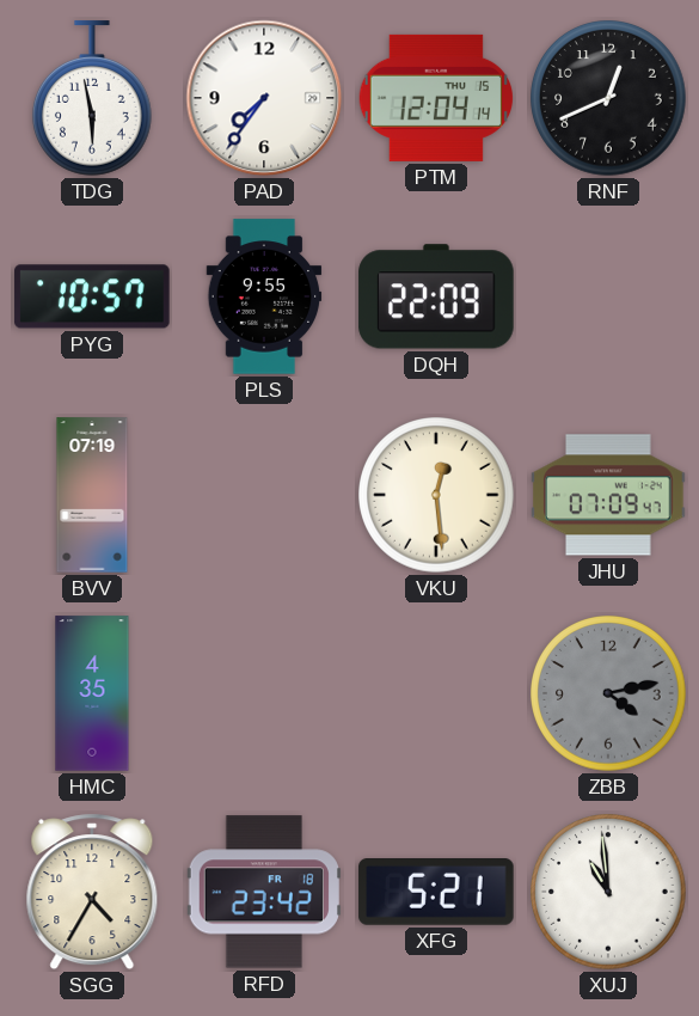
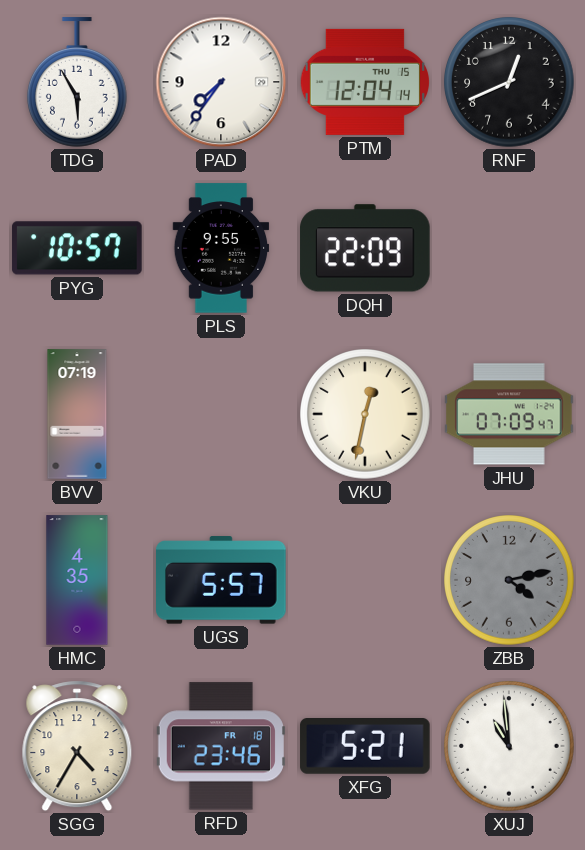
TDG: 5:58 -> 5:55
VKU: 12:29 -> 12:32
UGS: none -> 5:57
RFD: 23:42 -> 23:46
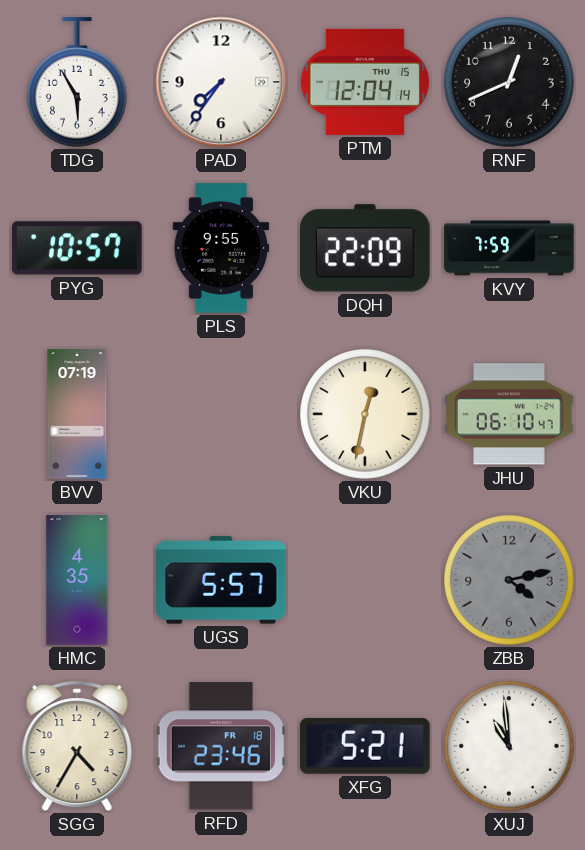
KVY: none -> 7:59
JHU: 07:09 -> 06:10
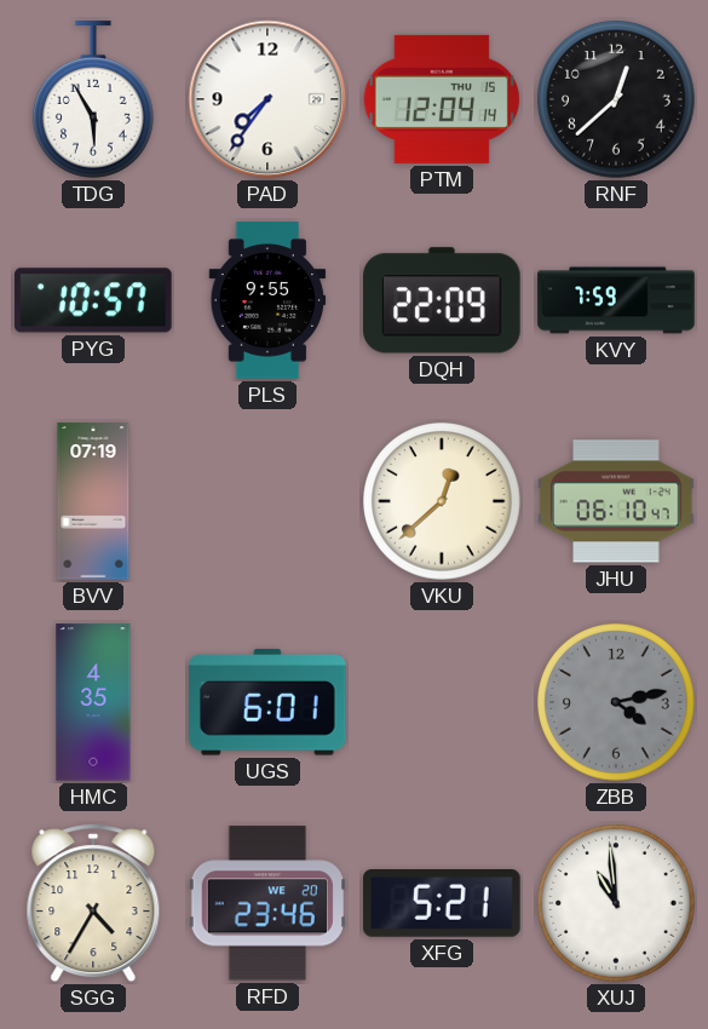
RNF: 12:41 -> 12:38
VKU: 12:32 -> 12:38
UGS: 5:57 -> 6:01
RFD date: FR 18 -> WE 20
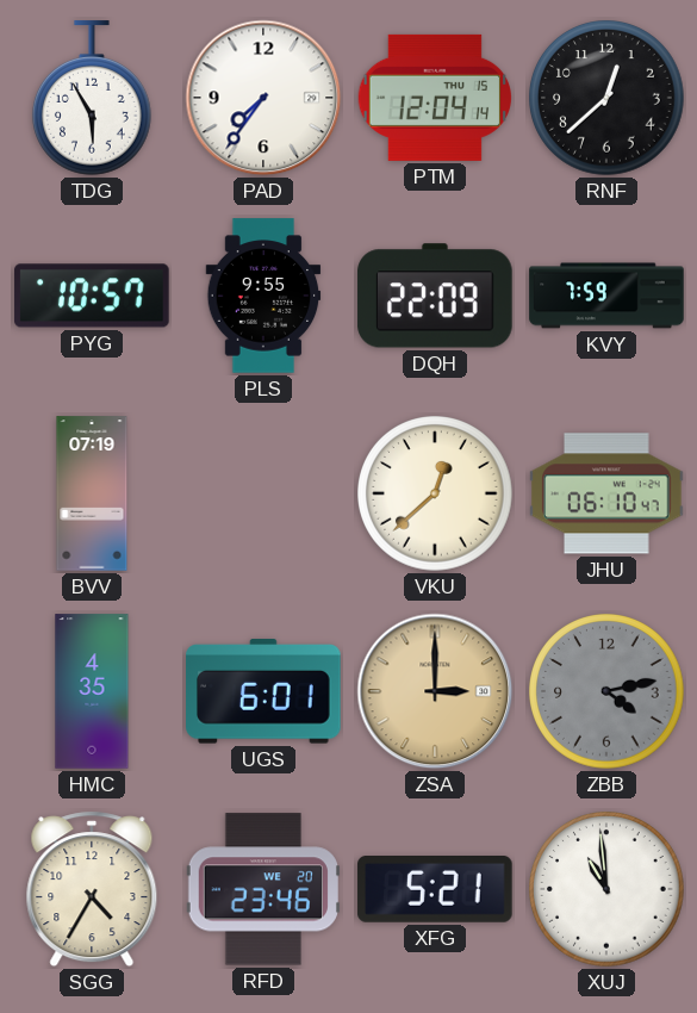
ZSA: none -> 3:00
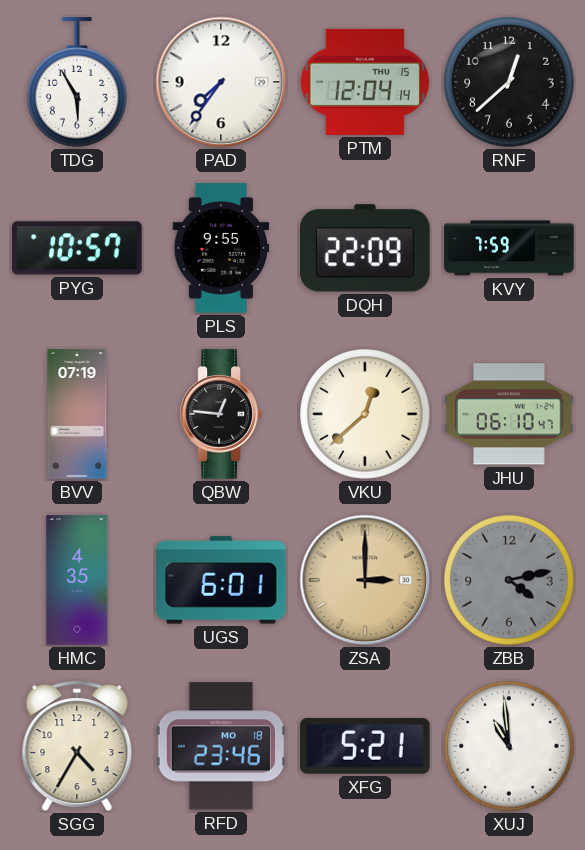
QBW: none -> 12:46
RFD date: WE 20 -> MO 18
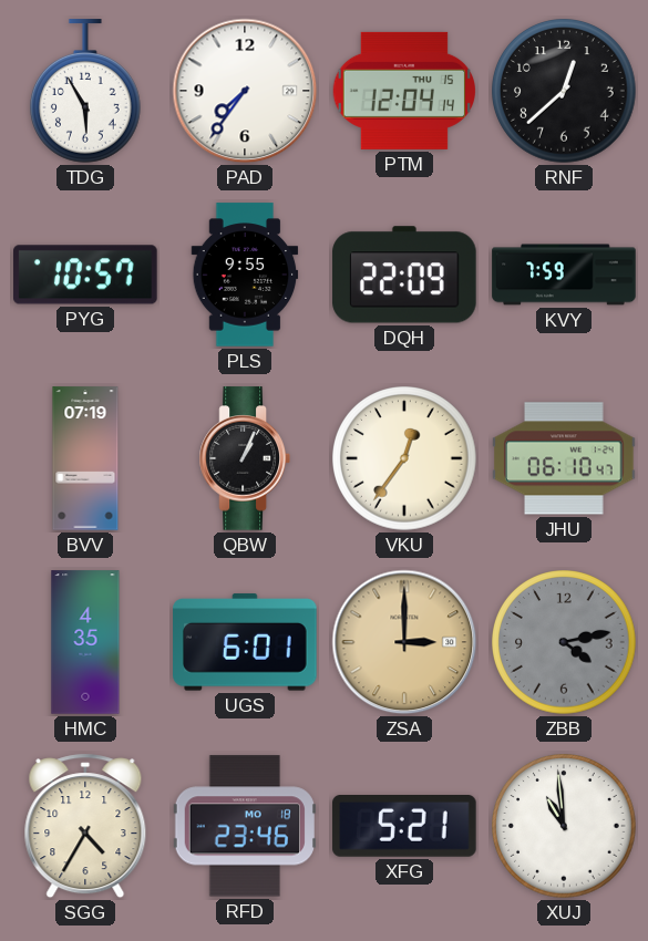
QBW: 12:46 -> 1:04
VKU: 12:38 -> 12:36
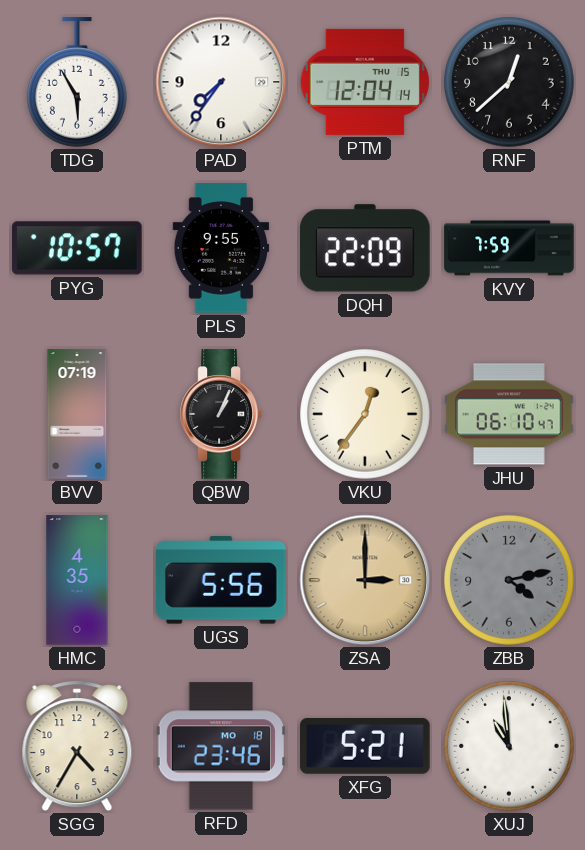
UGS: 6:01 -> 5:56
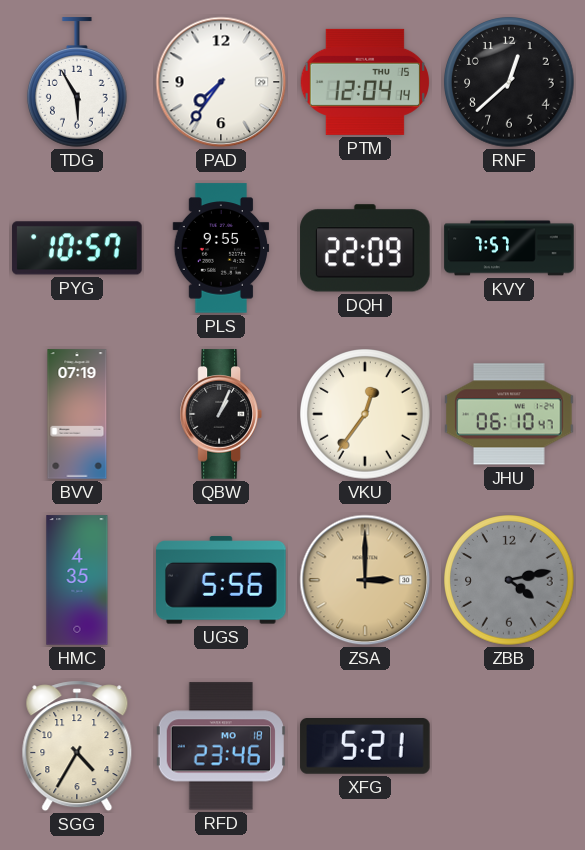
KVY: 7:59 -> 7:57
XUJ: 10:59 -> none
